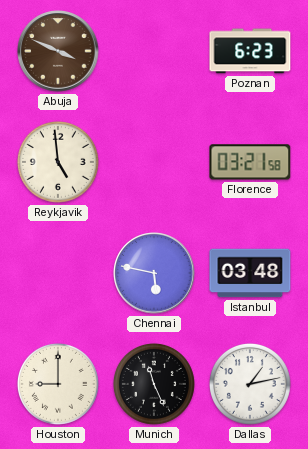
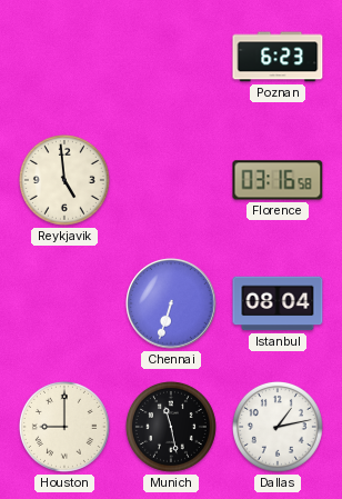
Abuja: 3:49 -> none
Florence: 03:21 -> 03:16
Chennai: 5:47 -> 6:33
Istanbul: 03:48 -> 08:04
Munich: 11:26 -> 11:28
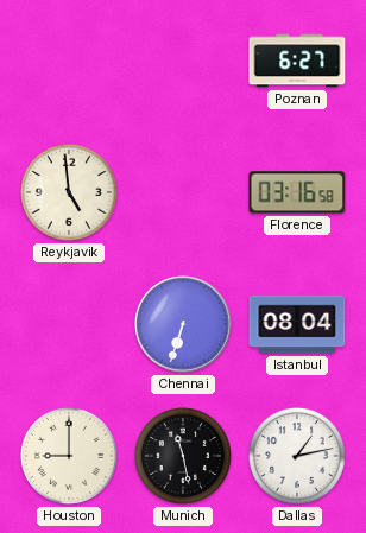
Poznan: 6:23 -> 6:27
